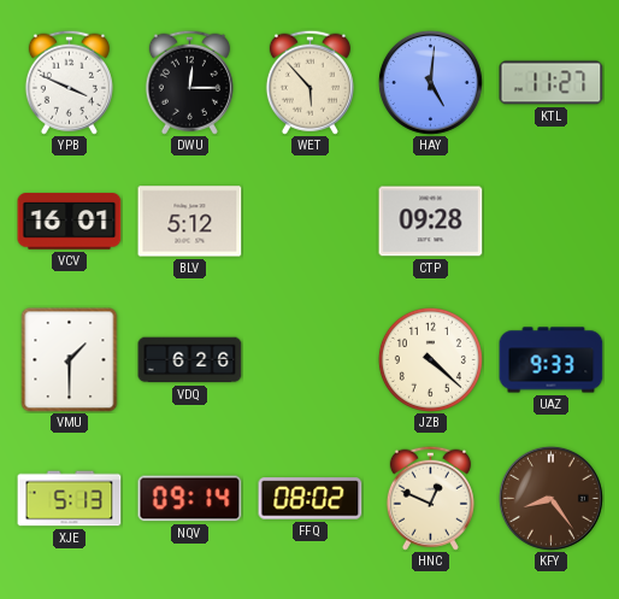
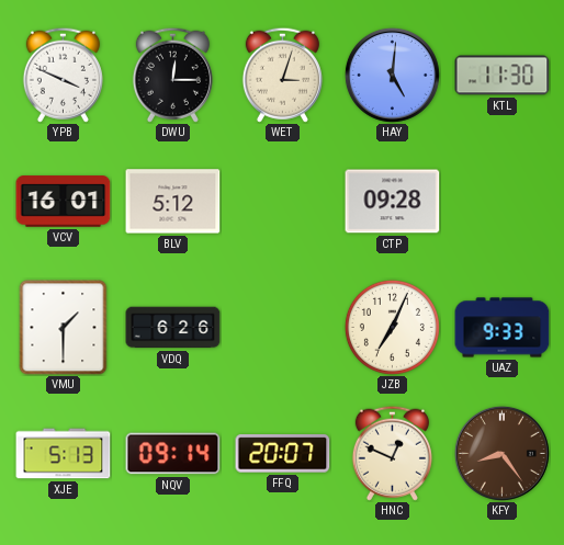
WET: 5:53 -> 3:03
KTL: 11:27 -> 11:30
JZB: 4:22 -> 7:04
FFQ: 08:02 -> 20:07
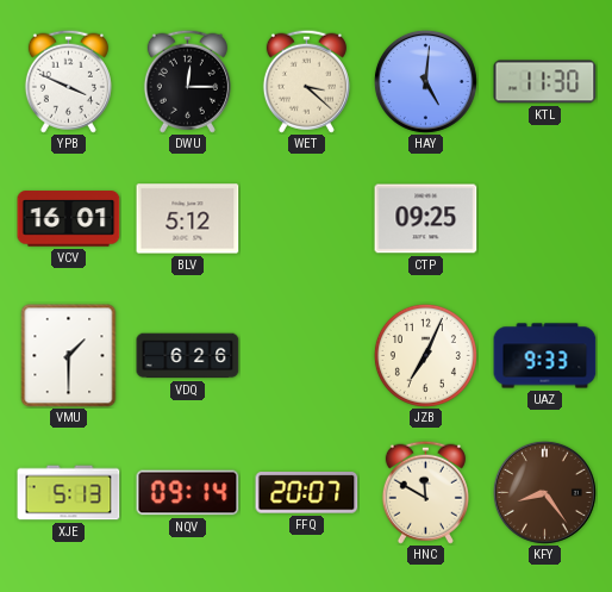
WET: 3:03 -> 3:22
CTP: 09:28 -> 09:25
HNC: 12:49 -> 11:50
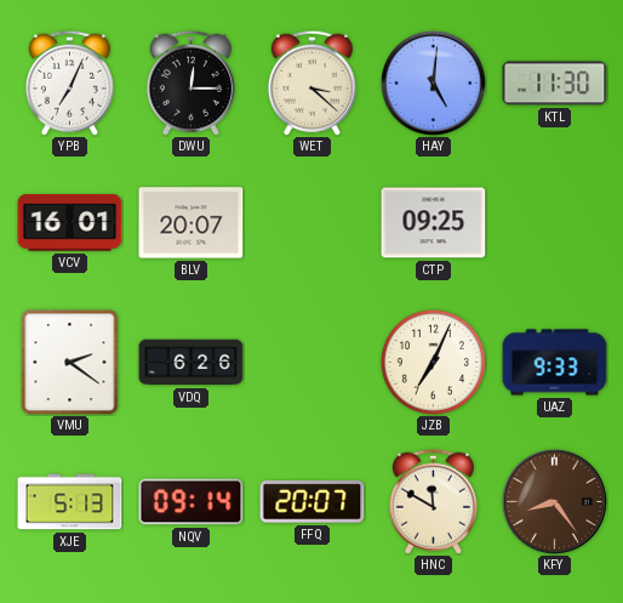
YPB: 3:49 -> 7:04
BLV: 5:12 -> 20:07
VMU: 1:30 -> 2:21
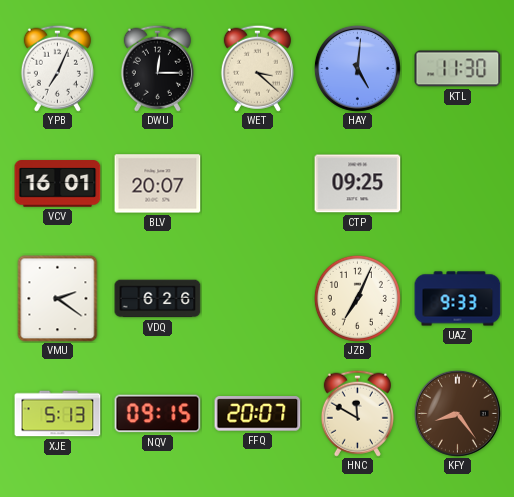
NQV: 09:14 -> 09:15
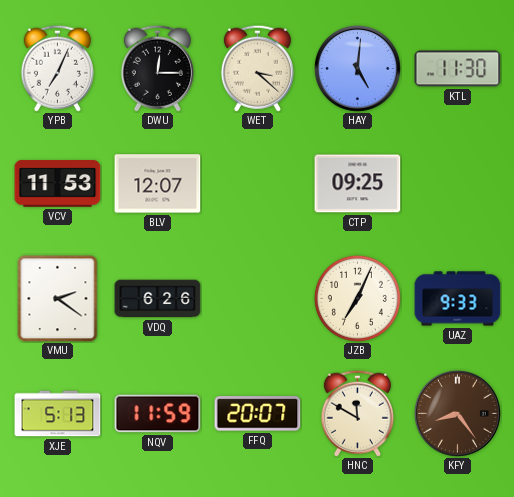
VCV: 16:01 -> 11:53
BLV: 20:07 -> 12:07
NQV: 09:15 -> 11:59
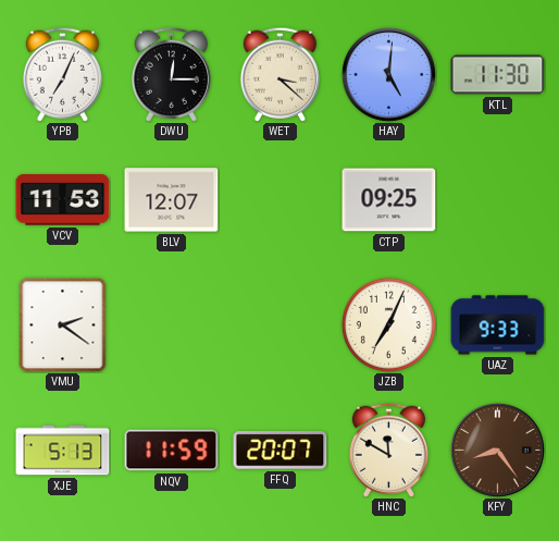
VDQ: 6:26 -> none
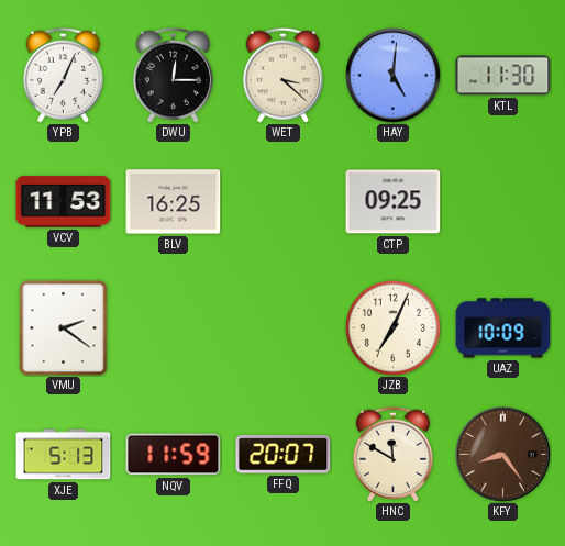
BLV: 12:07 -> 16:25
UAZ: 9:33 -> 10:09
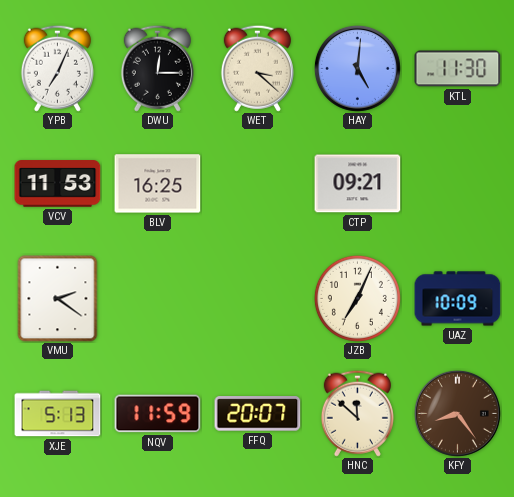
CTP: 09:25 -> 09:21
HNC: 11:50 -> 11:52
